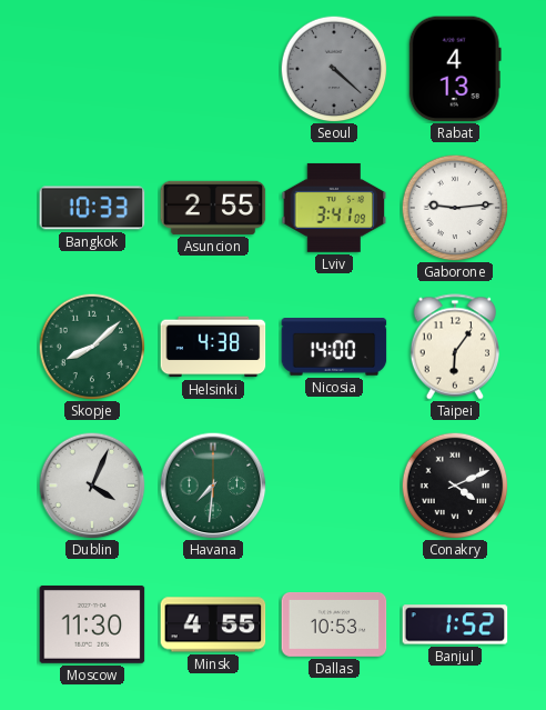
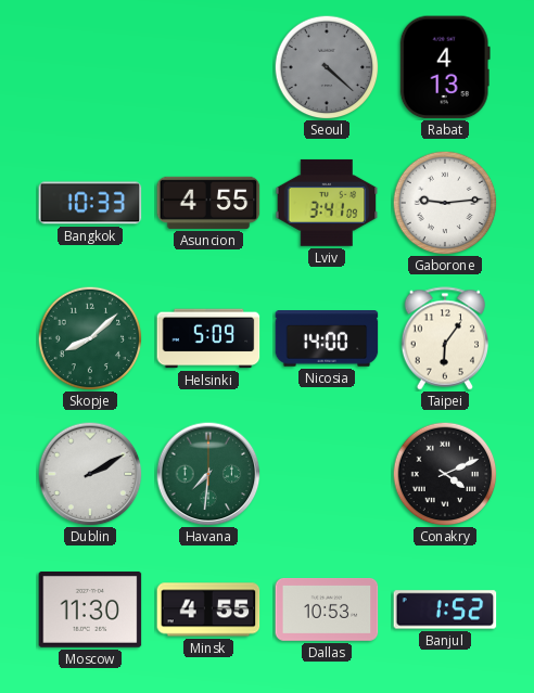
Asuncion: 2:55 -> 4:55
Helsinki: 4:38 -> 5:09
Dublin: 4:04 -> 2:10
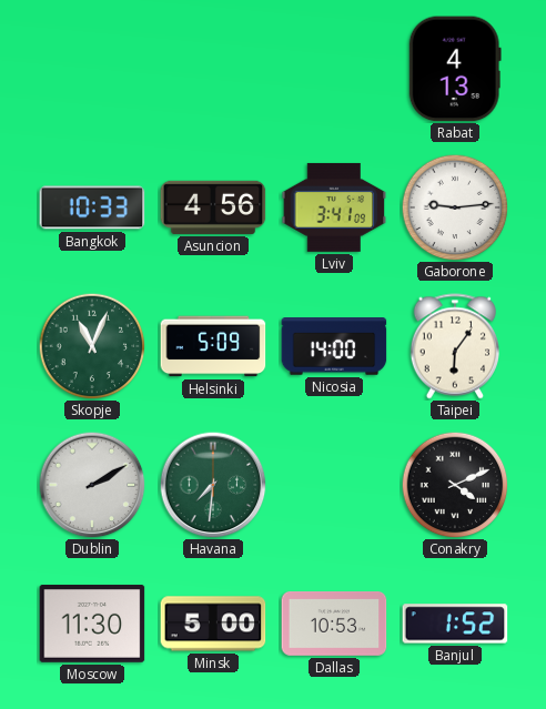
Seoul: 4:22 -> none
Asuncion: 4:55 -> 4:56
Skopje: 8:08 -> 11:04
Minsk: 4:55 -> 5:00
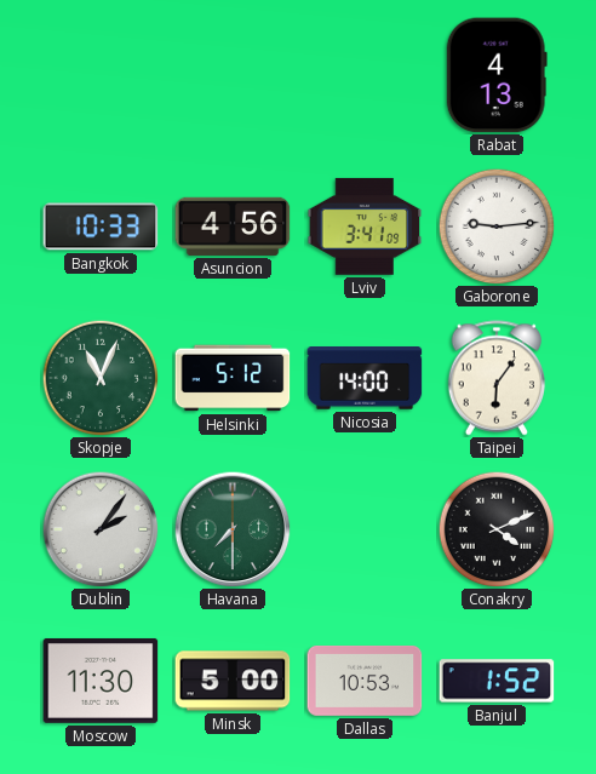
Helsinki: 5:09 -> 5:12
Dublin: 2:10 -> 2:06
Havana: 7:31 -> 7:30
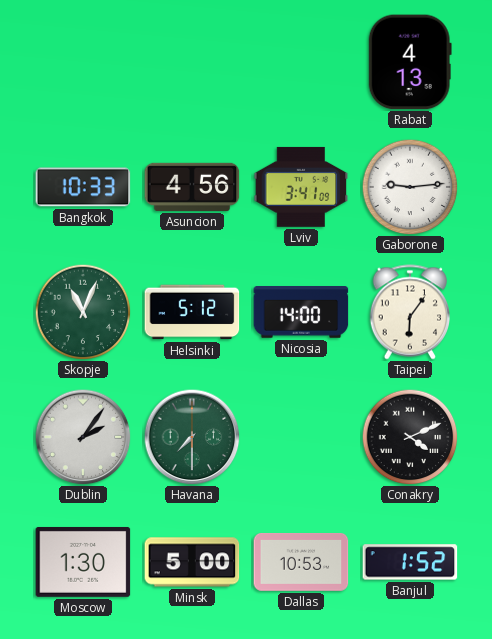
Moscow: 11:30 -> 1:30
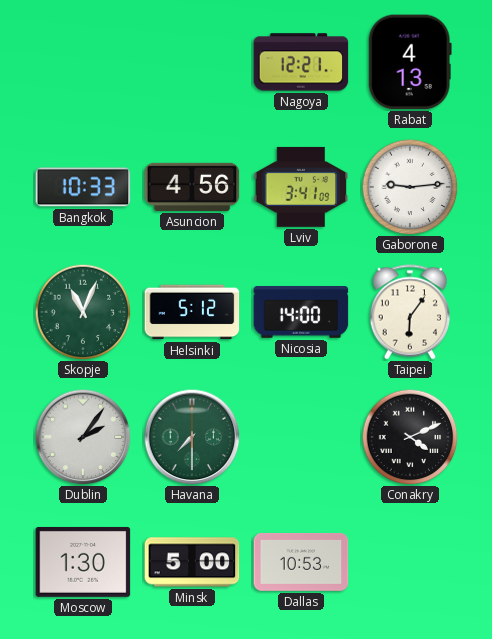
Nagoya: none -> 12:21
Banjul: 1:52 -> none
